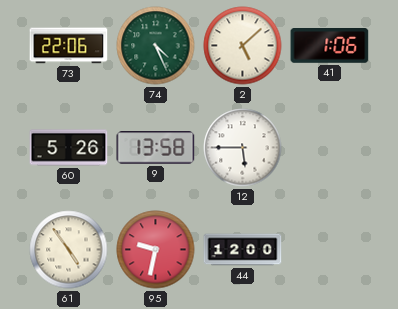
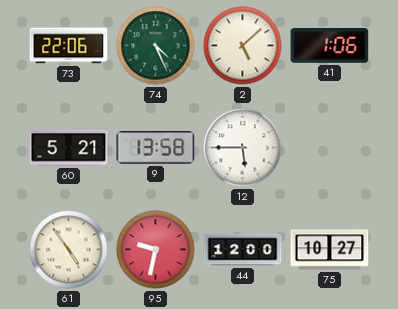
60: 5:26 -> 5:21
75: none -> 10:27
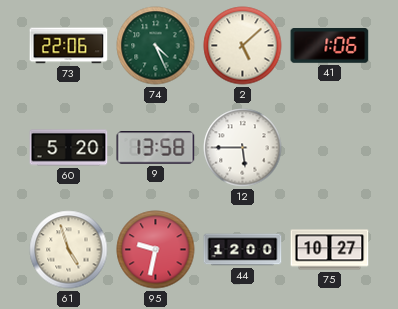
60: 5:21 -> 5:20
61: 4:54 -> 4:57
